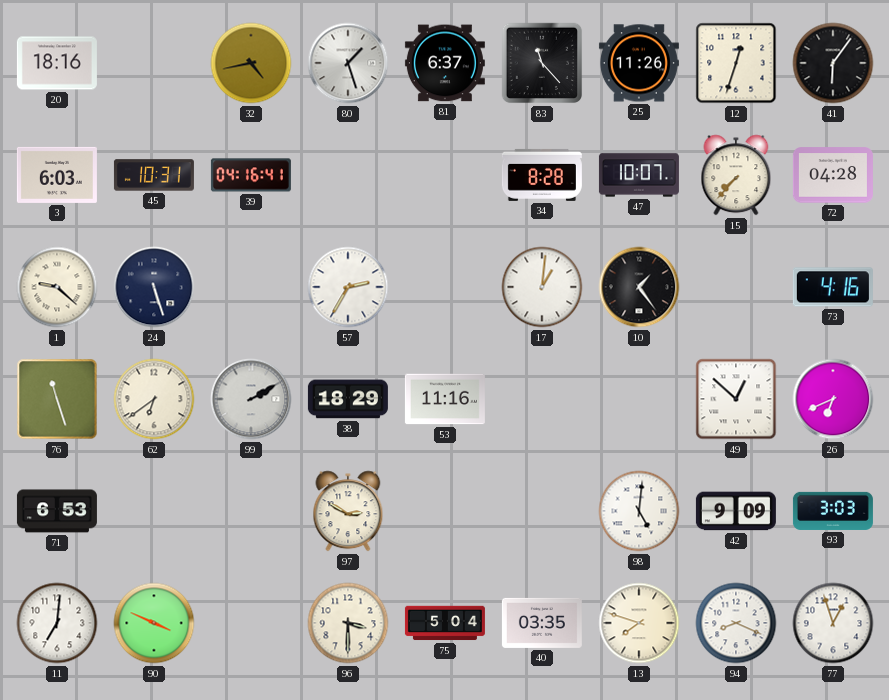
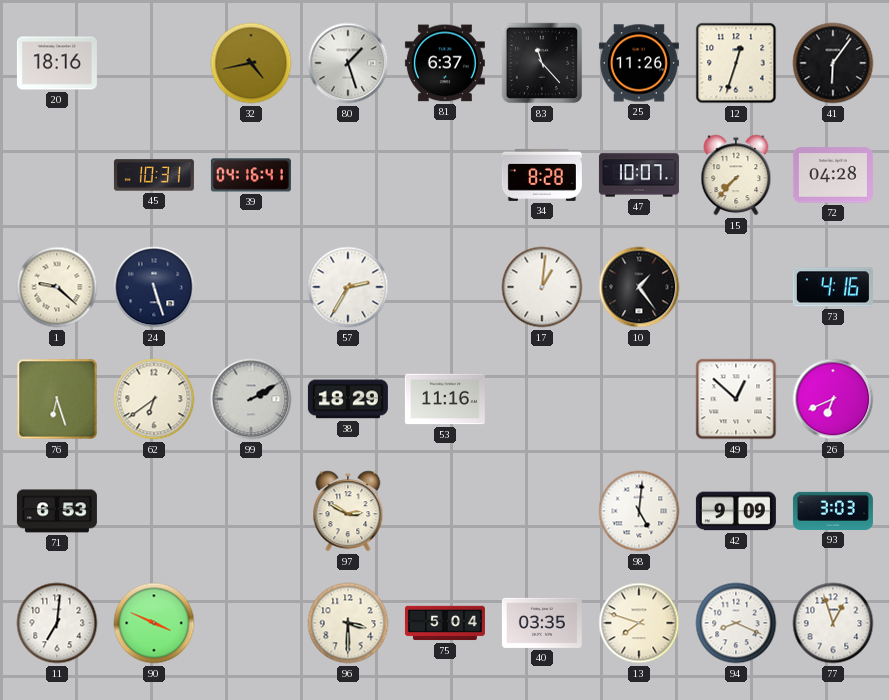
3: 6:03 -> none
76: 11:27 -> 6:27
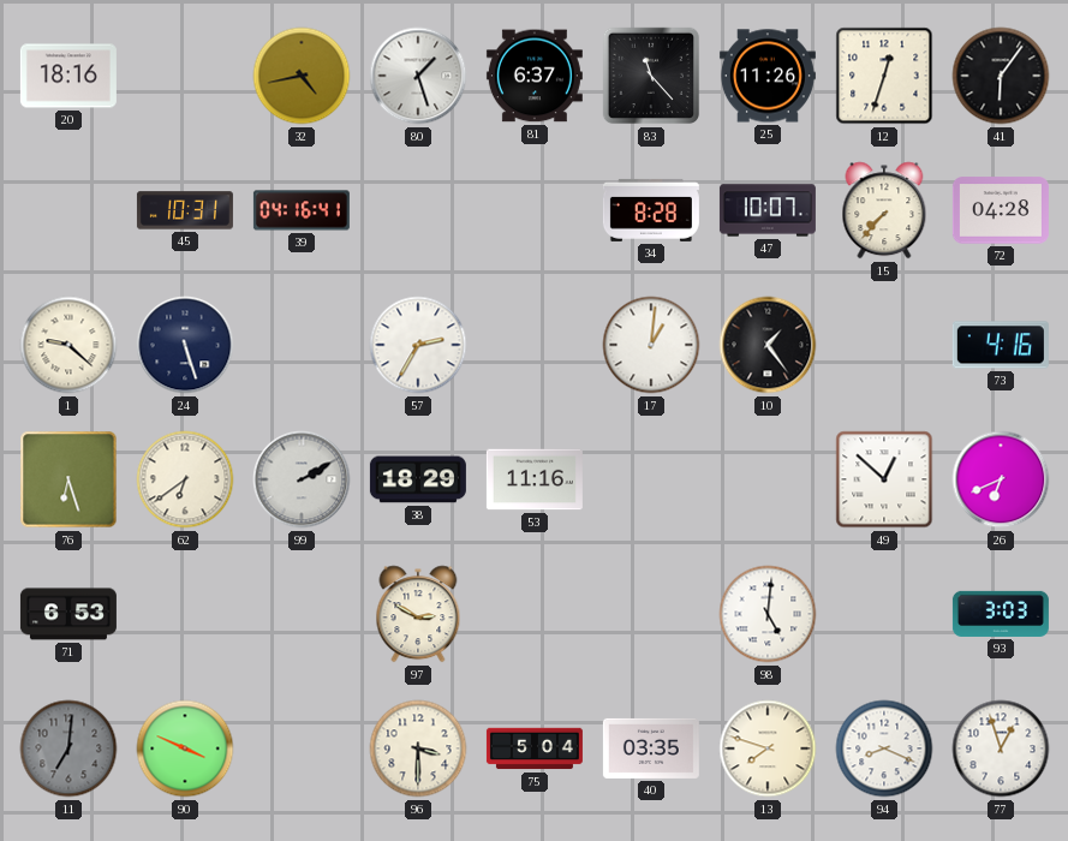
42: 9:09 -> none
11 dial: white -> grey
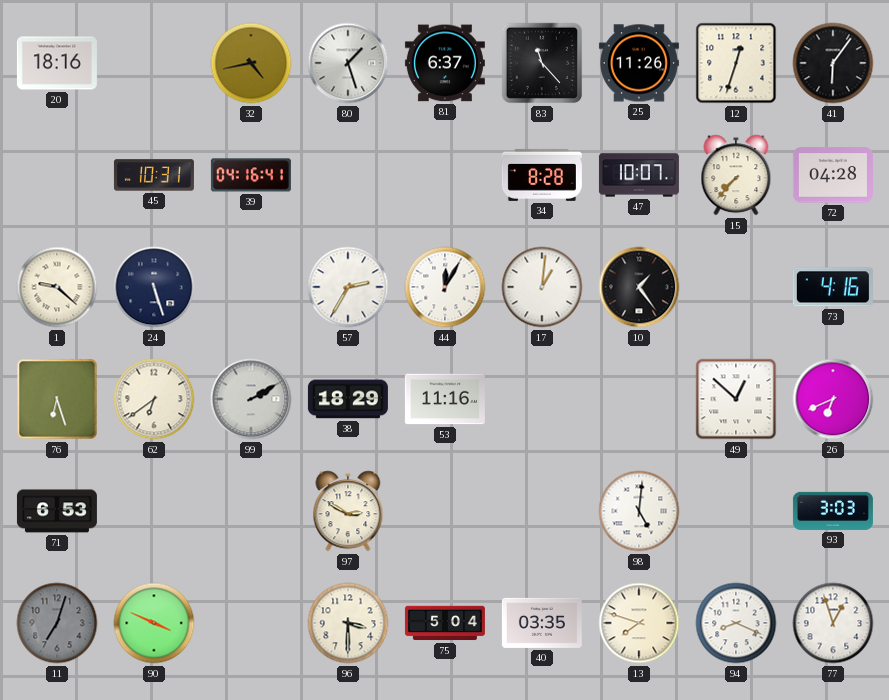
44: none -> 12:05
11: 7:01 -> 7:03
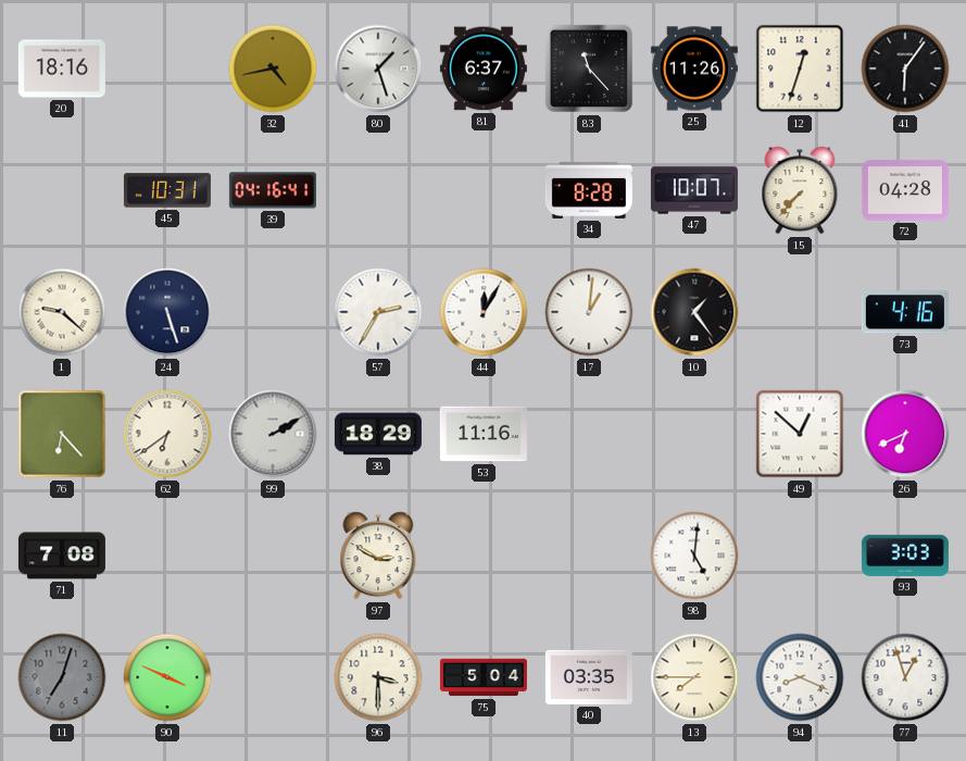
76: 6:27 -> 6:23
71: 6:53 -> 7:08
13: 7:48 -> 7:45
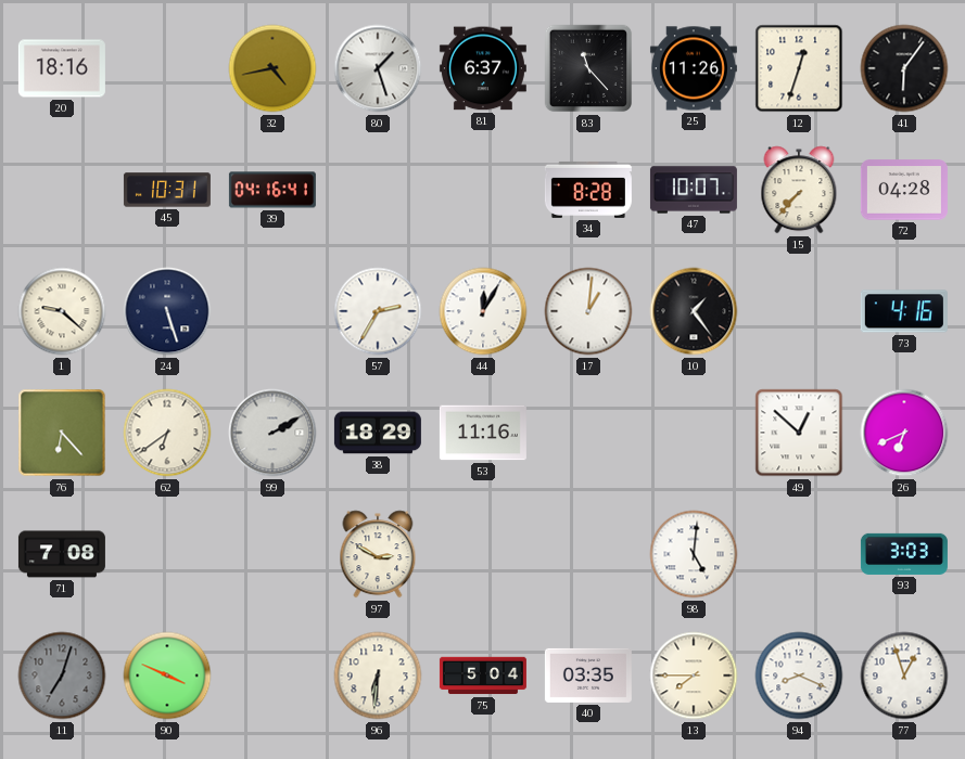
96: 3:30 -> 6:31
